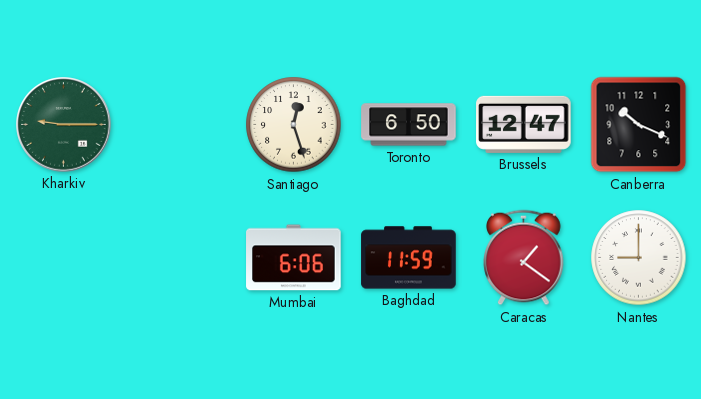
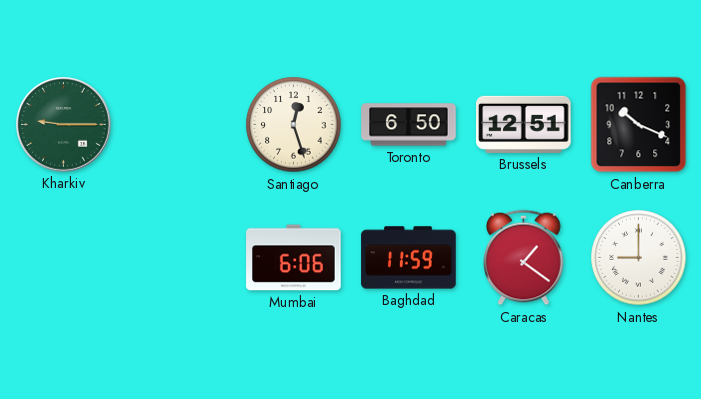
Brussels: 12:47 -> 12:51
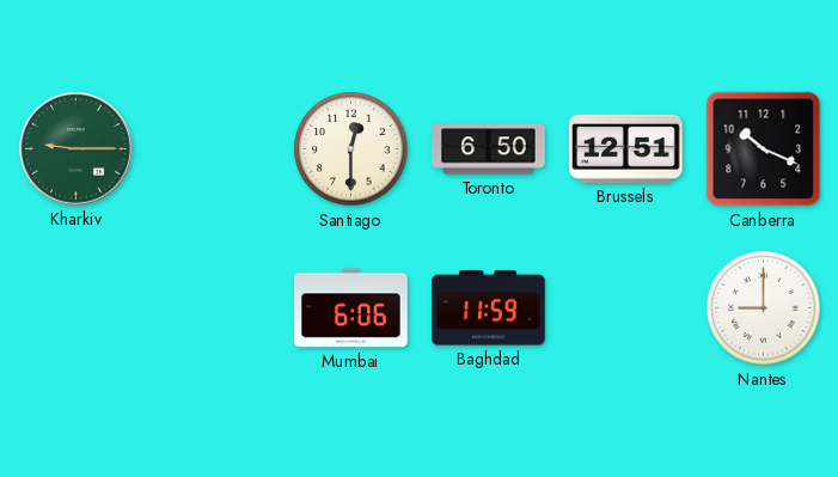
Santiago: 12:27 -> 12:30
Caracas: 1:21 -> none
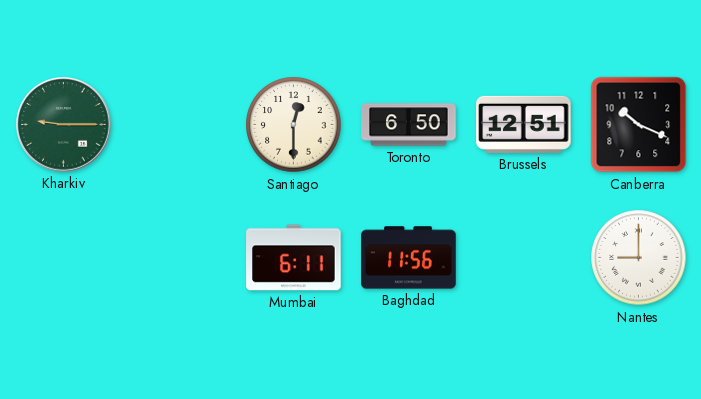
Mumbai: 6:06 -> 6:11
Baghdad: 11:59 -> 11:56
